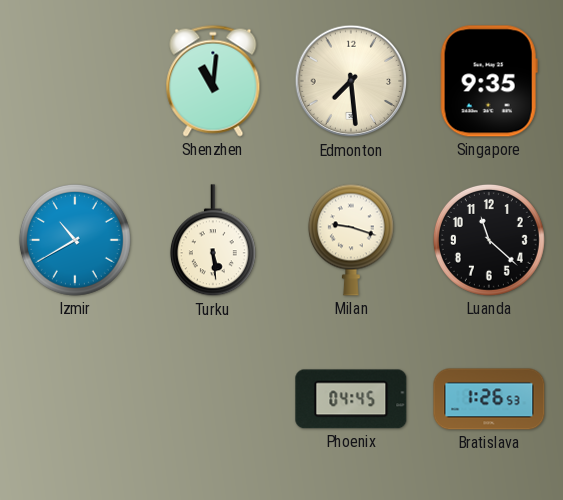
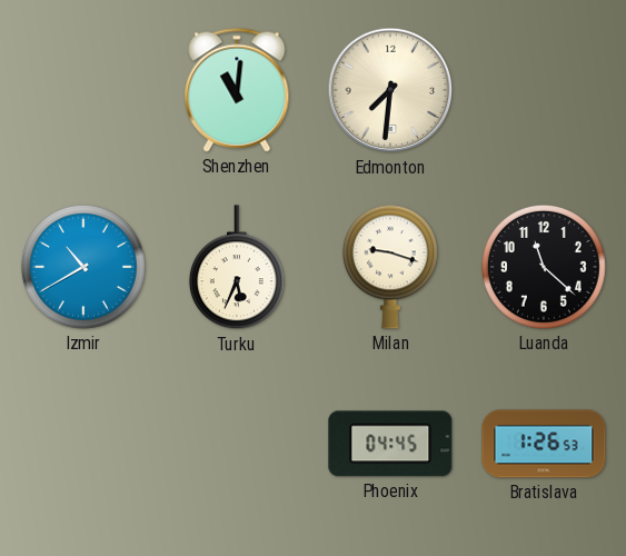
Edmonton: 7:29 -> 7:31
Singapore: 9:35 -> none
Turku: 5:29 -> 5:34
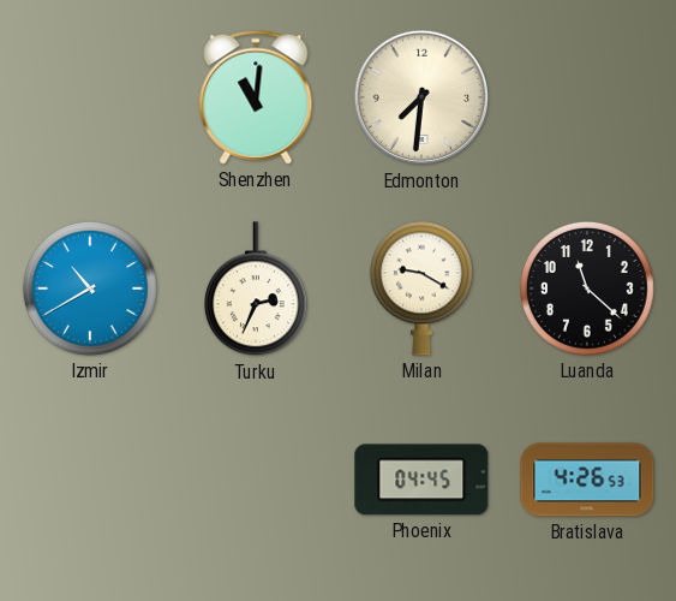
Turku: 5:34 -> 2:34
Milan: 9:18 -> 9:20
Bratislava: 1:26 -> 4:26
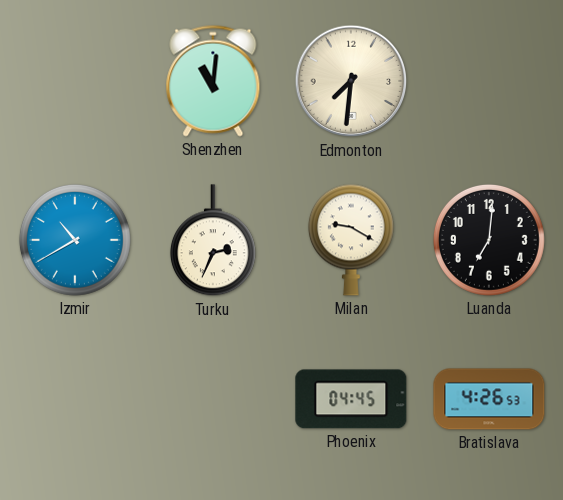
Luanda: 11:22 -> 7:01
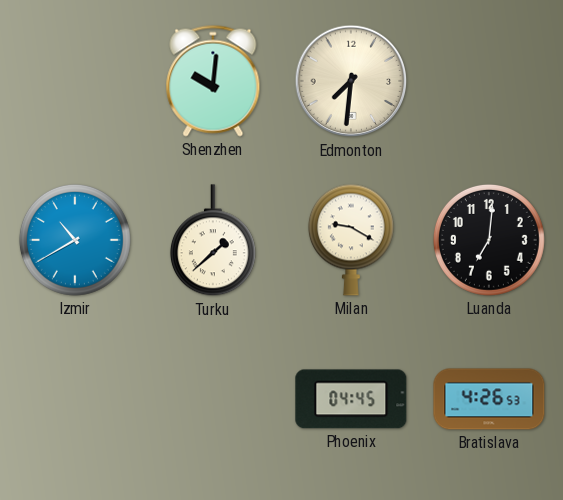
Shenzhen: 11:01 -> 10:01
Turku: 2:34 -> 1:38
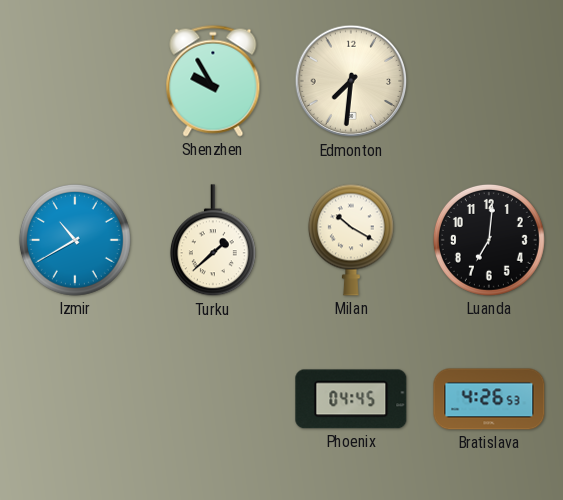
Shenzhen: 10:01 -> 9:55
Milan: 9:20 -> 10:20
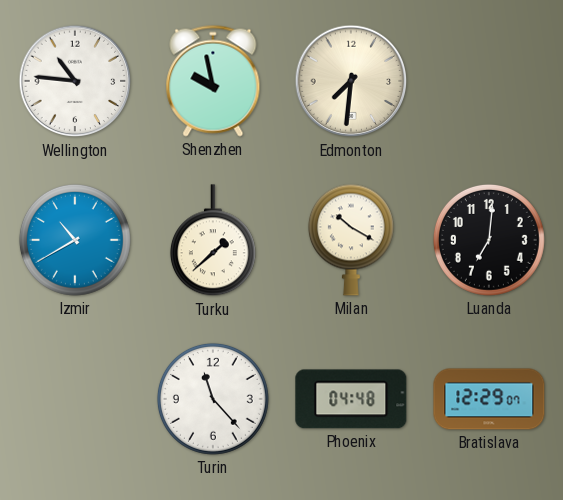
Wellington: none -> 10:46
Shenzhen: 9:55 -> 9:58
Turin: none -> 11:23
Phoenix: 04:45 -> 04:48
Bratislava: 4:26 -> 12:29
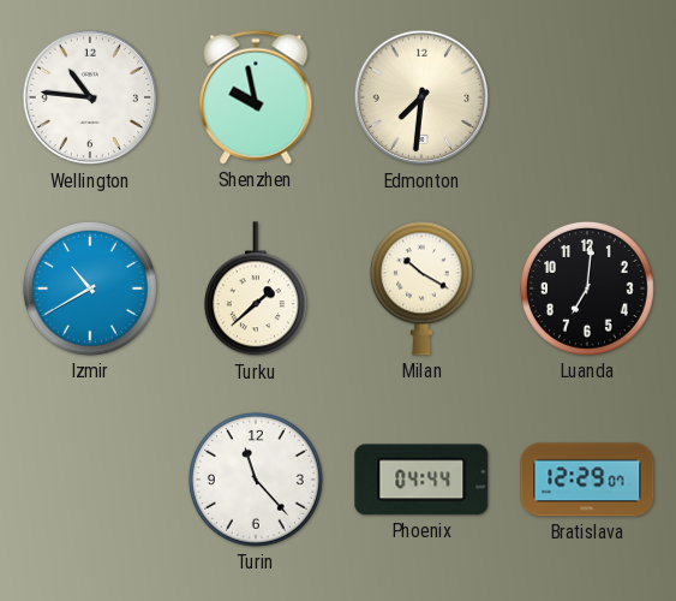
Phoenix: 04:48 -> 04:44
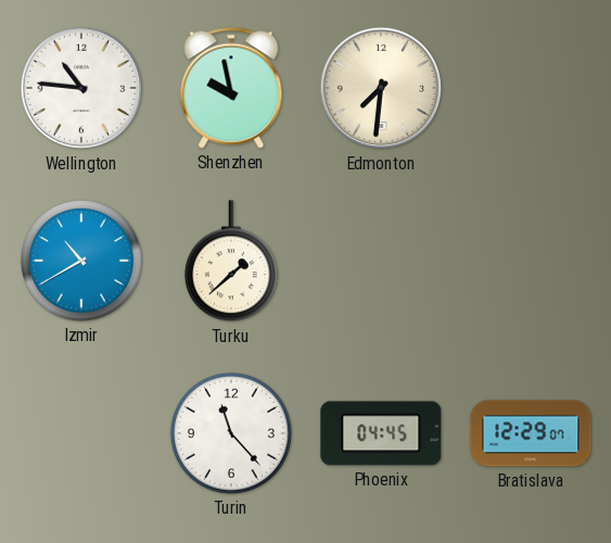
Milan: 10:20 -> none
Luanda: 7:01 -> none
Phoenix: 04:44 -> 04:45
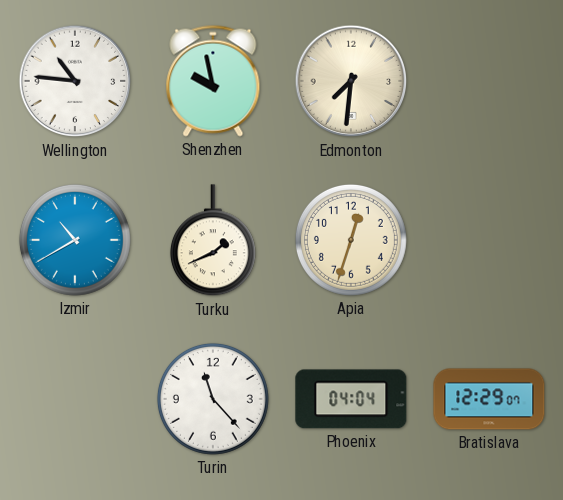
Turku: 1:38 -> 1:41
Apia: none -> 12:33
Phoenix: 04:45 -> 04:04
